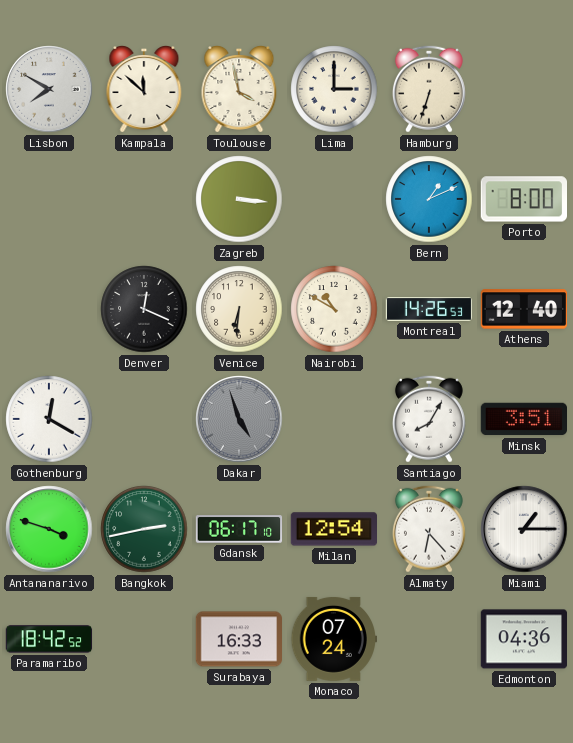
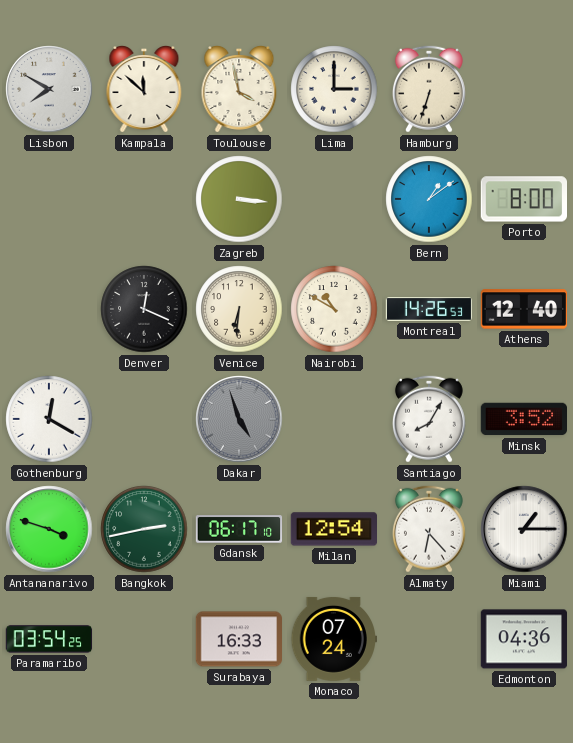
Bern: 1:11 -> 1:09
Minsk: 3:51 -> 3:52
Paramaribo: 18:42 -> 03:54
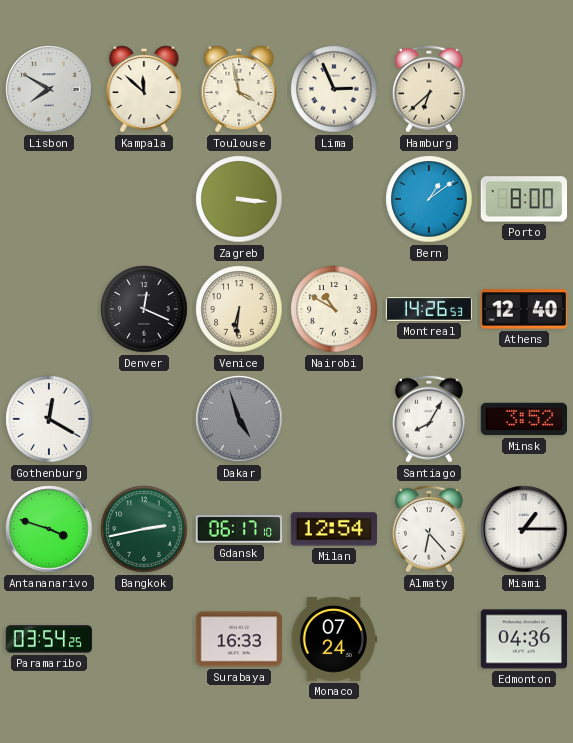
Lima: 3:00 -> 2:56
Hamburg: 6:33 -> 6:38
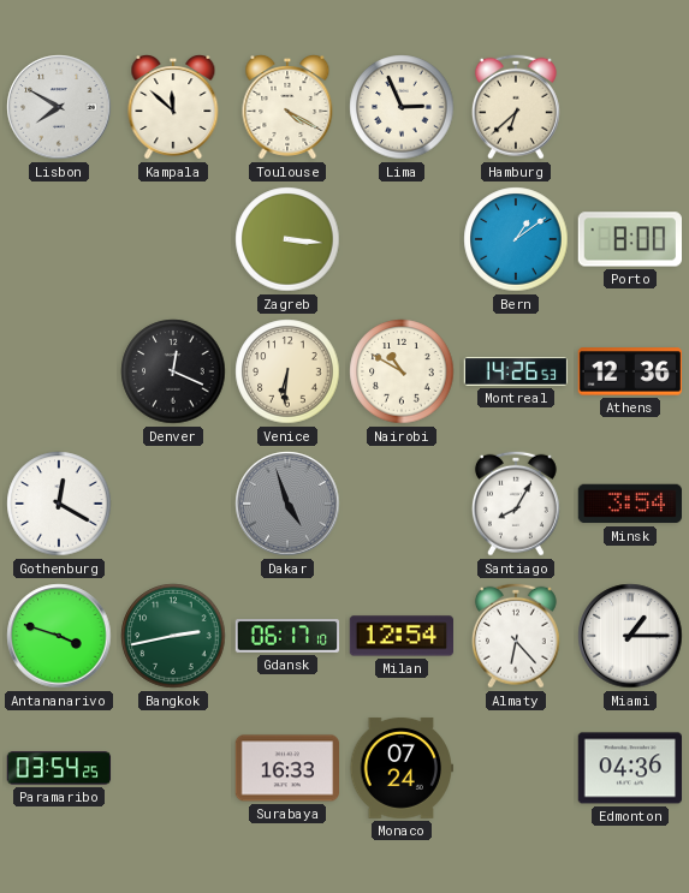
Toulouse: 3:58 -> 4:20
Athens: 12:40 -> 12:36
Minsk: 3:52 -> 3:54
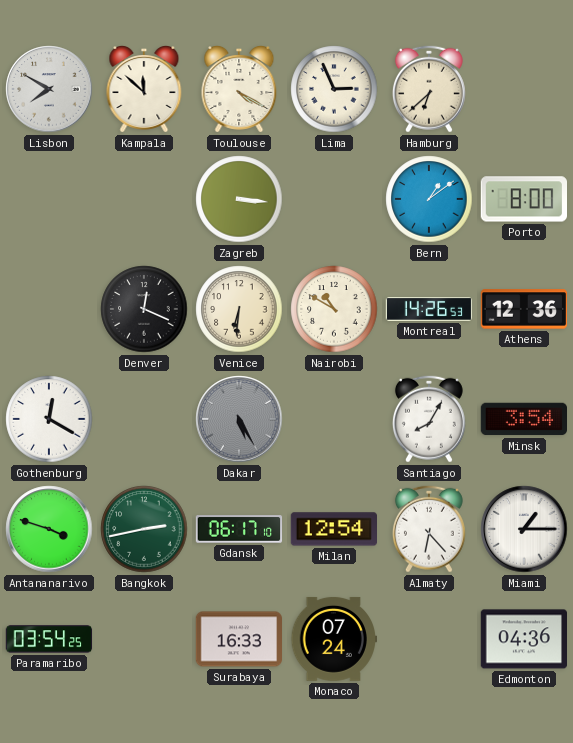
Dakar: 4:57 -> 5:25
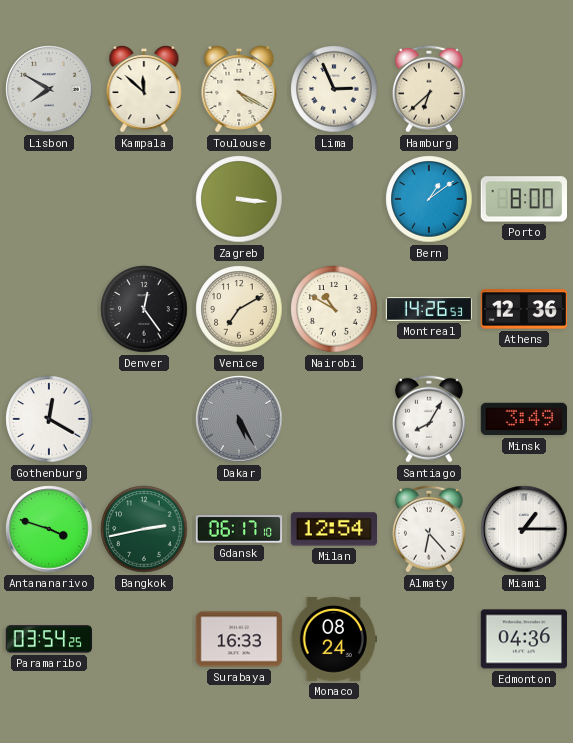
Denver: 12:19 -> 12:24
Venice: 6:31 -> 7:10
Minsk: 3:54 -> 3:49
Monaco: 07:24 -> 08:24
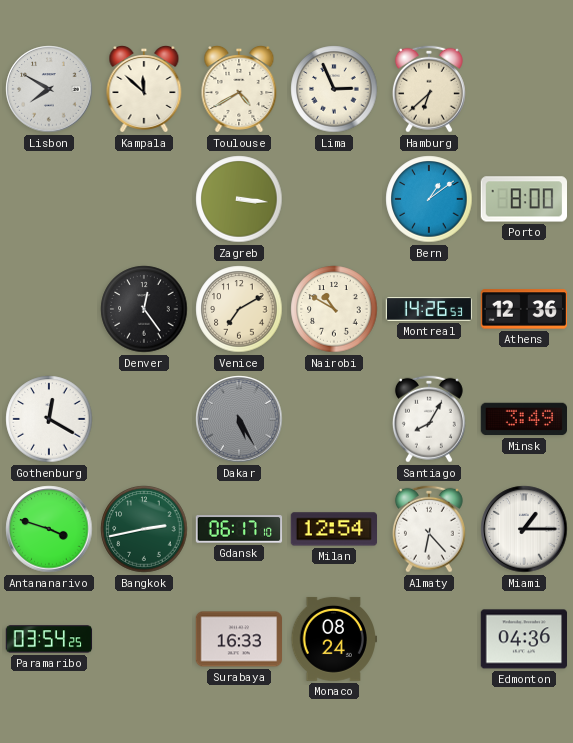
Toulouse: 4:20 -> 4:40
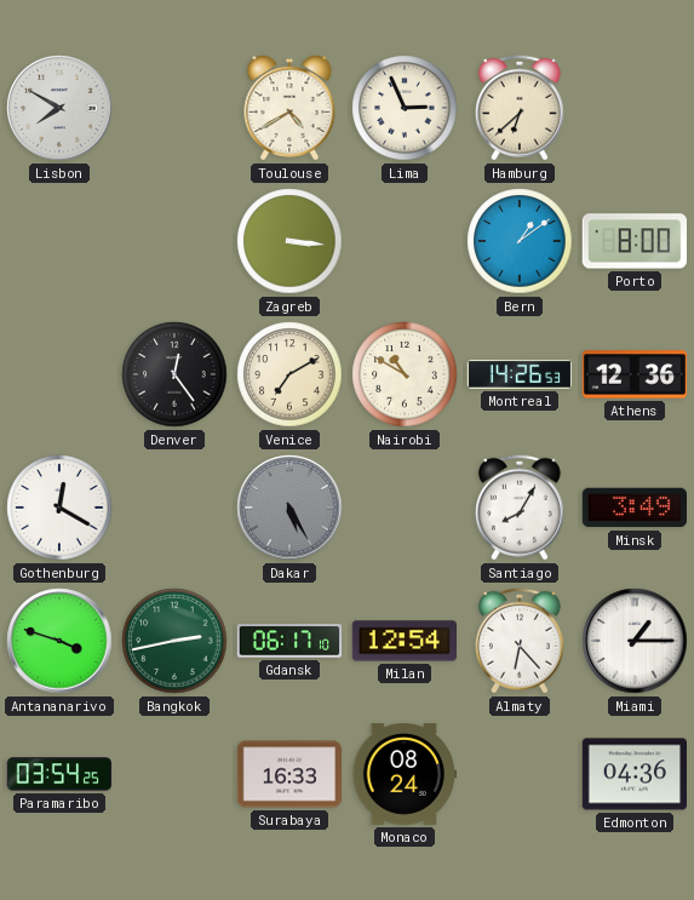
Kampala: 11:52 -> none
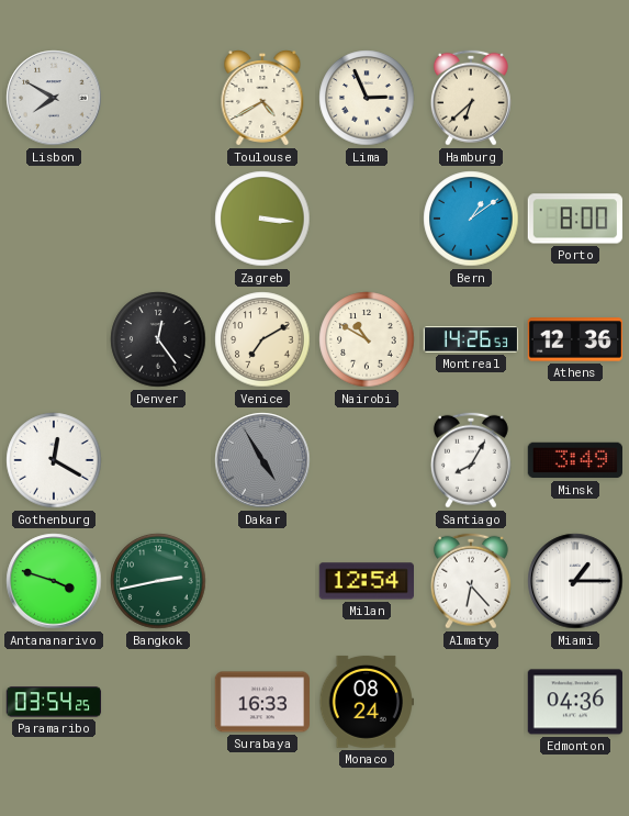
Dakar: 5:25 -> 4:55
Gdansk: 06:17 -> none
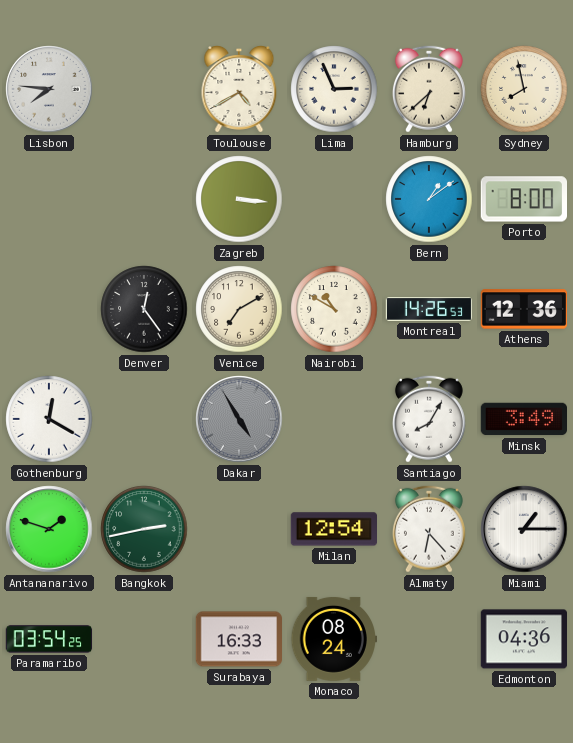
Lisbon: 7:50 -> 7:46
Sydney: none -> 7:58
Antananarivo: 3:48 -> 1:48
